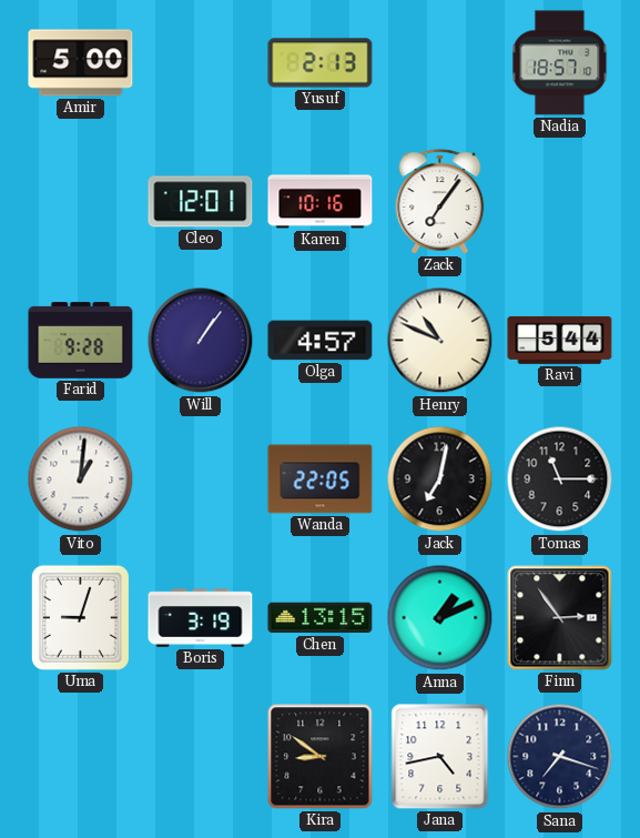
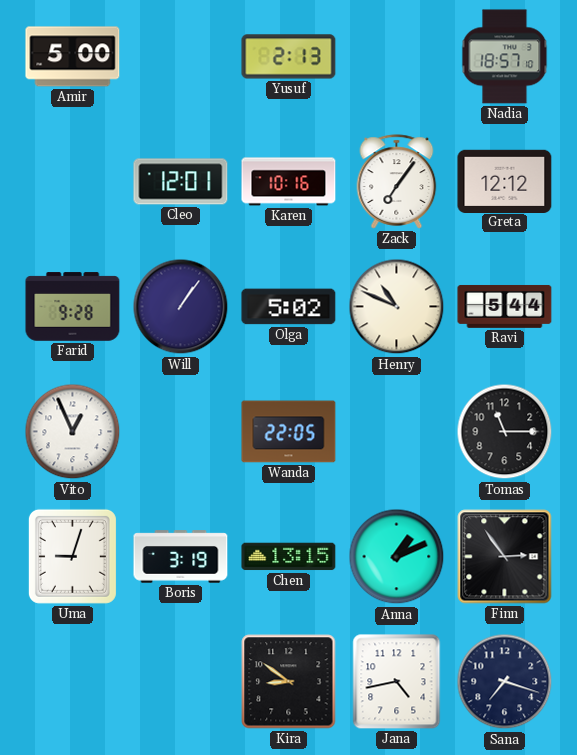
Greta: none -> 12:12
Olga: 4:57 -> 5:02
Vito: 1:01 -> 12:56
Jack: 7:02 -> none
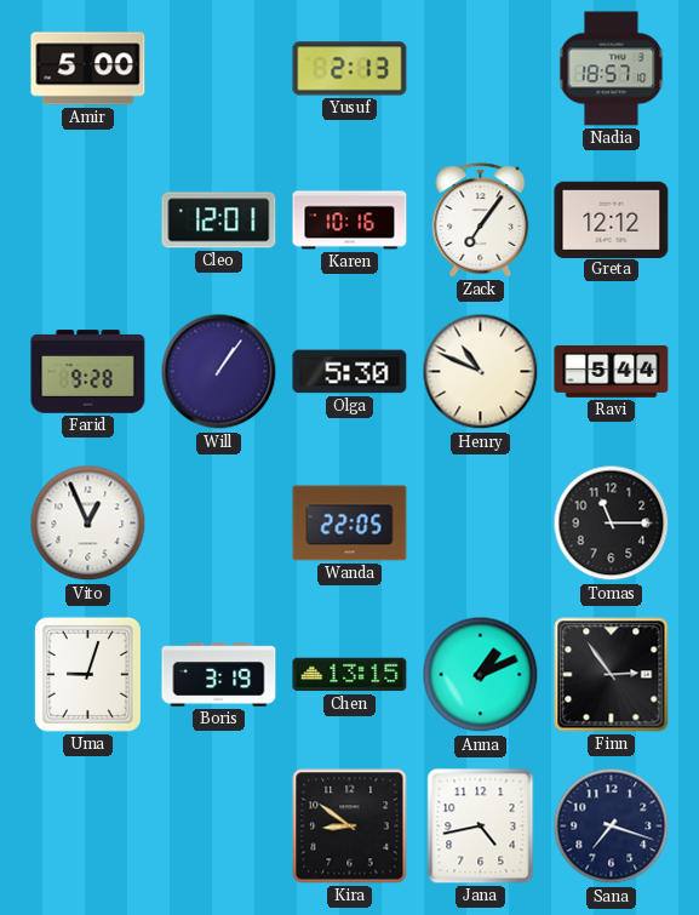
Olga: 5:02 -> 5:30
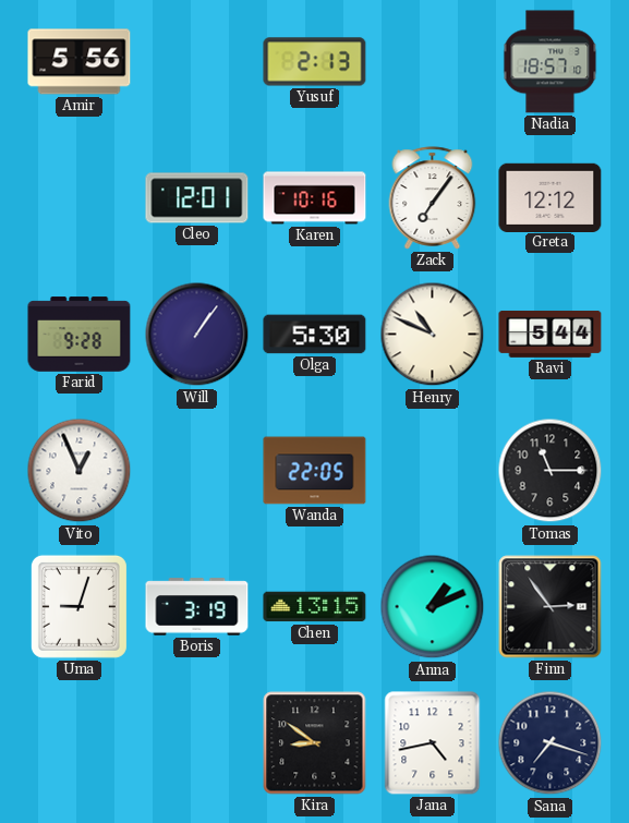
Amir: 5:00 -> 5:56
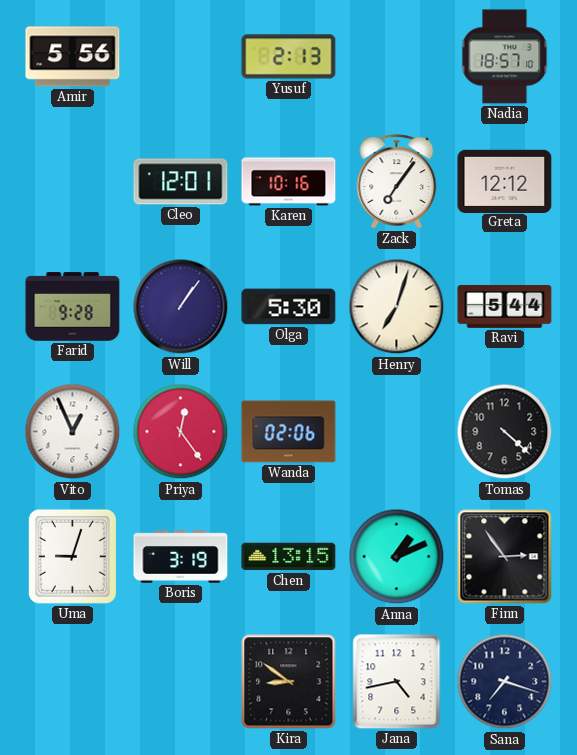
Henry: 10:49 -> 7:03
Priya: none -> 12:24
Wanda: 22:05 -> 02:06
Tomas: 11:15 -> 4:22
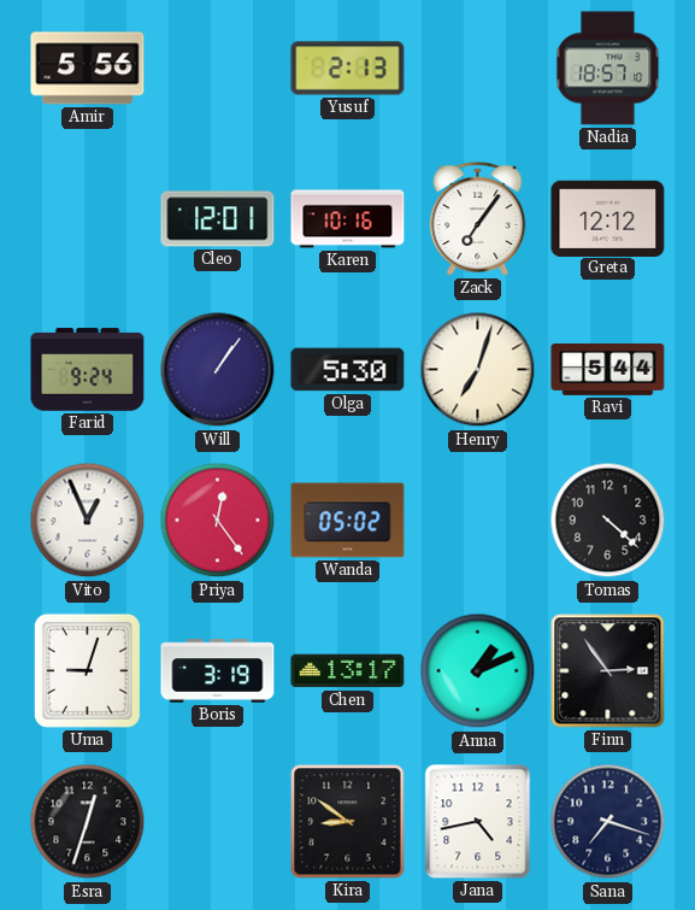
Farid: 9:28 -> 9:24
Wanda: 02:06 -> 05:02
Chen: 13:15 -> 13:17
Esra: none -> 12:33
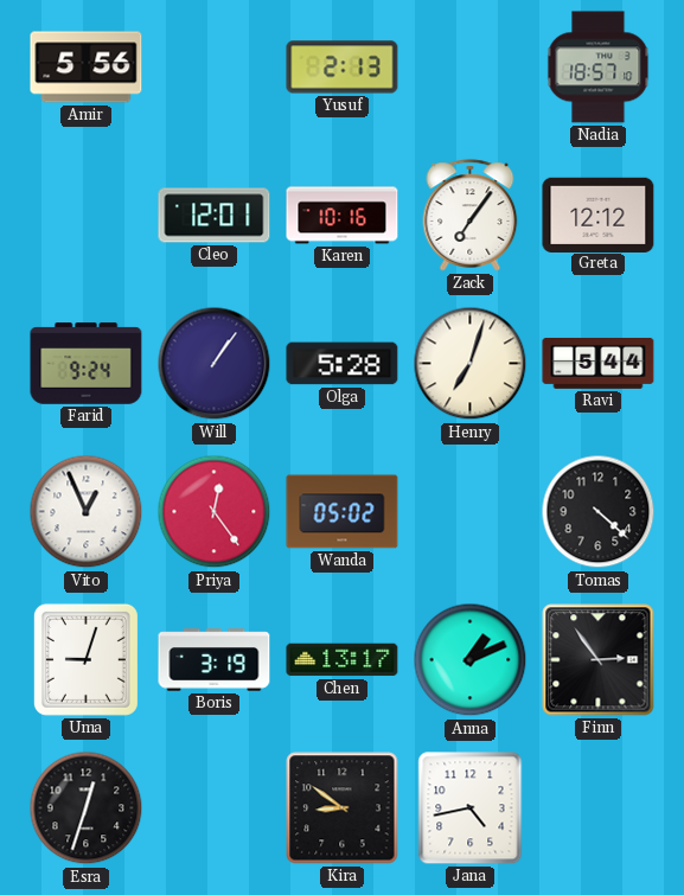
Olga: 5:30 -> 5:28
Sana: 7:18 -> none
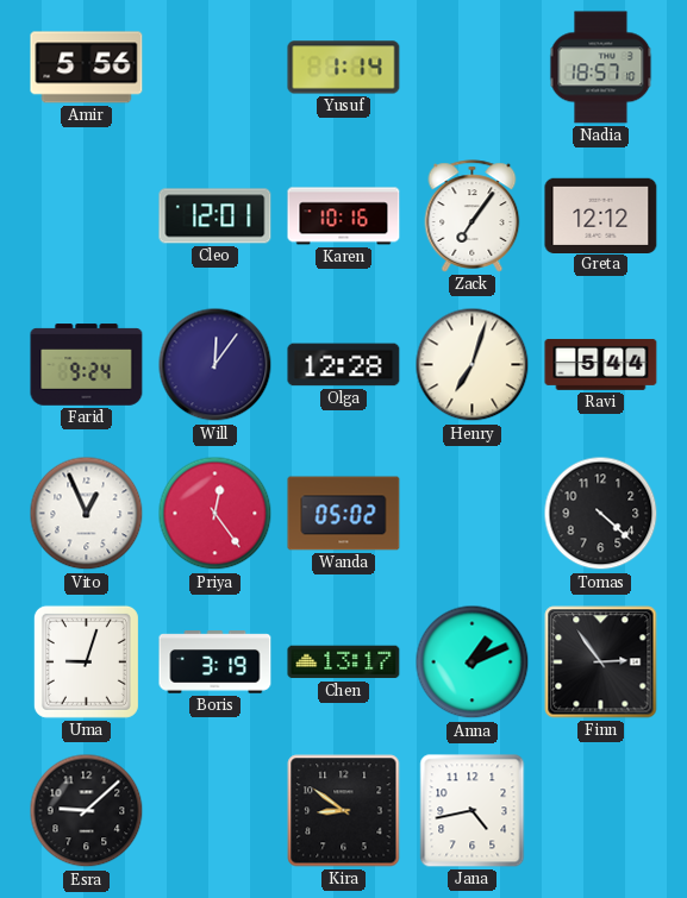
Yusuf: 2:13 -> 1:14
Will: 1:06 -> 12:06
Olga: 5:28 -> 12:28
Esra: 12:33 -> 9:08
